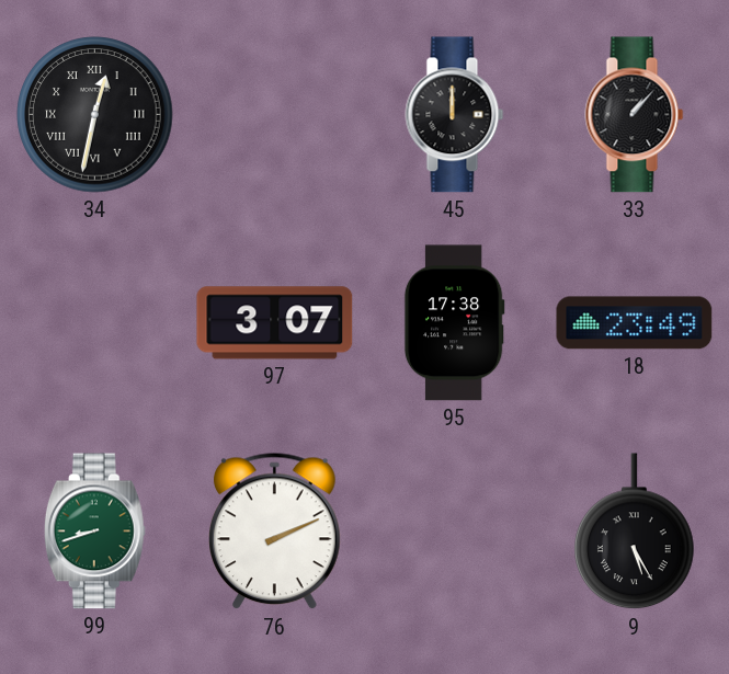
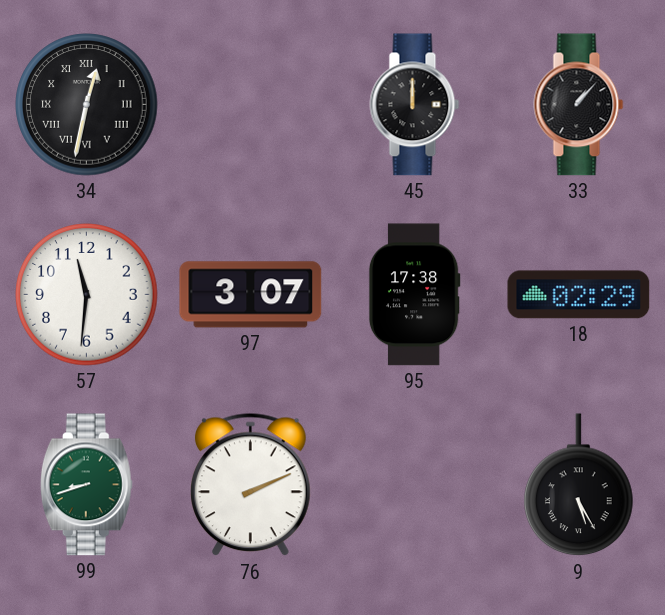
57: none -> 11:31
18: 23:49 -> 02:29
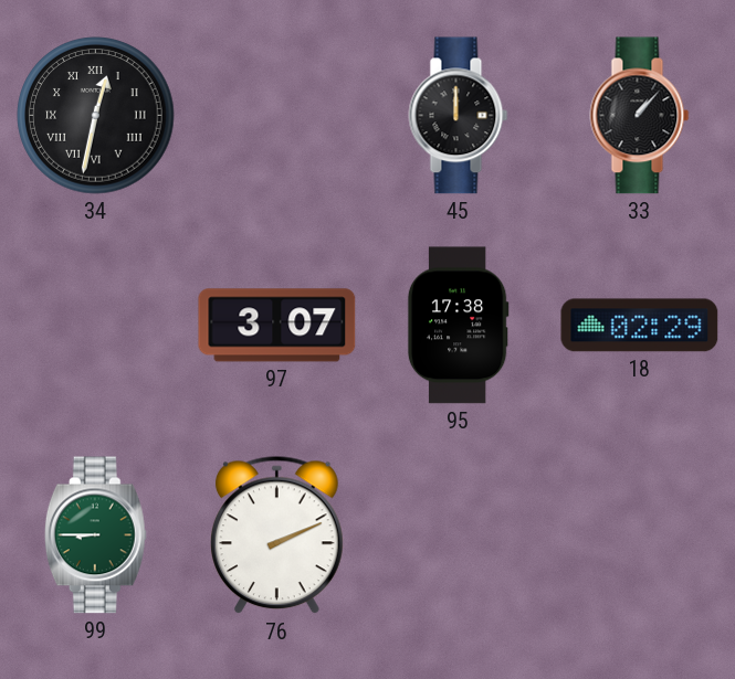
57: 11:31 -> none
99: 8:42 -> 8:45
9: 5:25 -> none
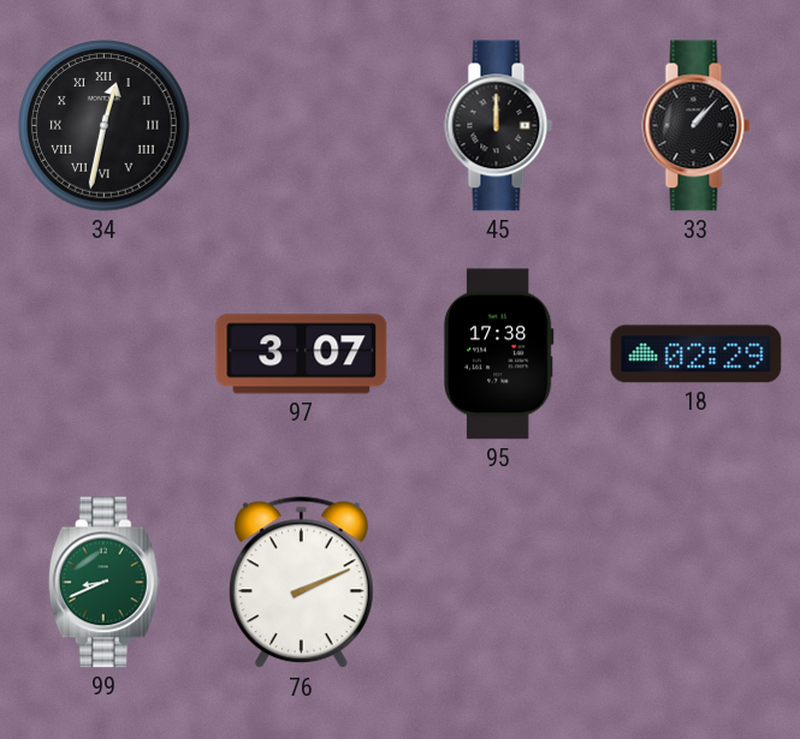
99: 8:45 -> 8:41
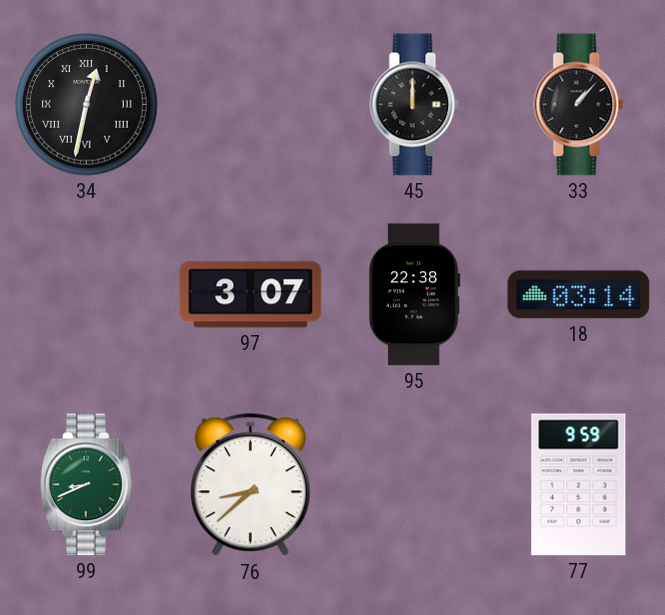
95: 17:38 -> 22:38
18: 02:29 -> 03:14
76: 2:11 -> 8:38
77: none -> 9:59
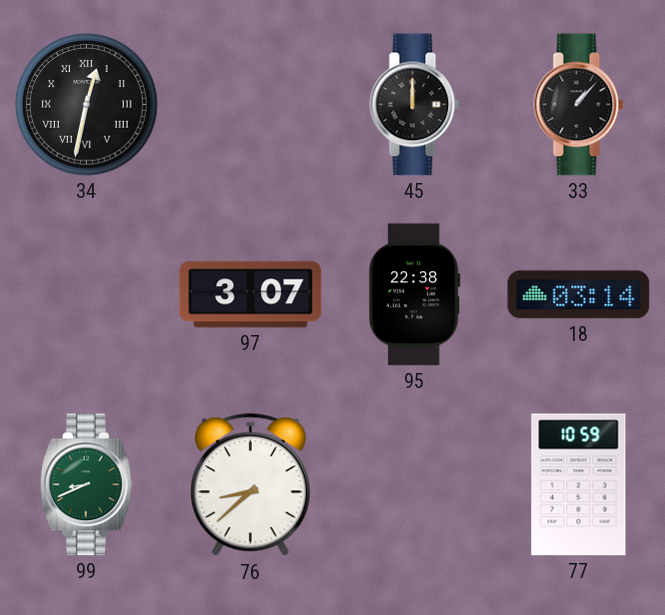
77: 9:59 -> 10:59
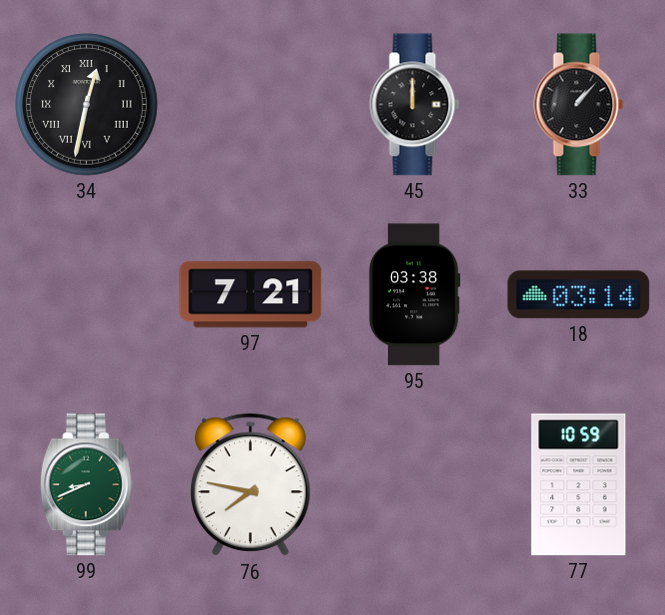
97: 3:07 -> 7:21
95: 22:38 -> 03:38
76: 8:38 -> 7:47
